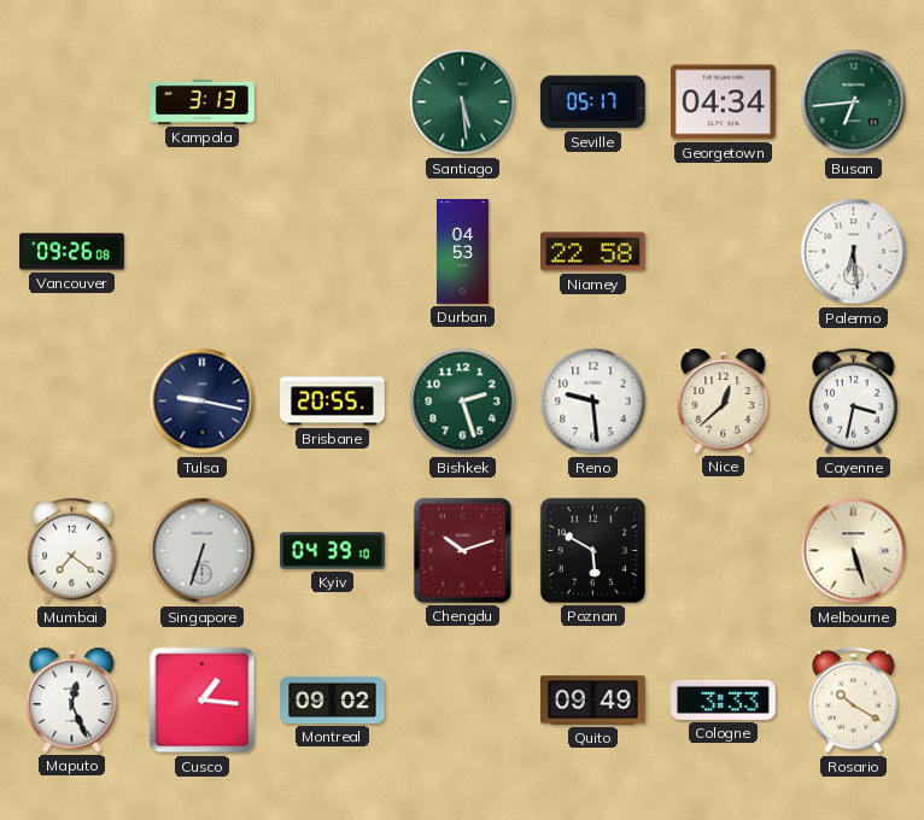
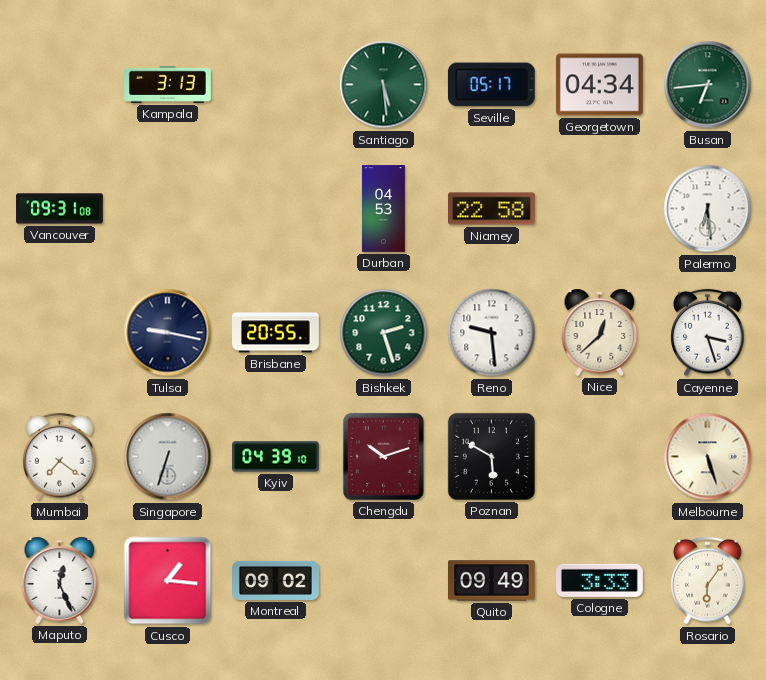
Vancouver: 09:26 -> 09:31
Cayenne: 3:32 -> 3:27
Rosario: 10:20 -> 6:06
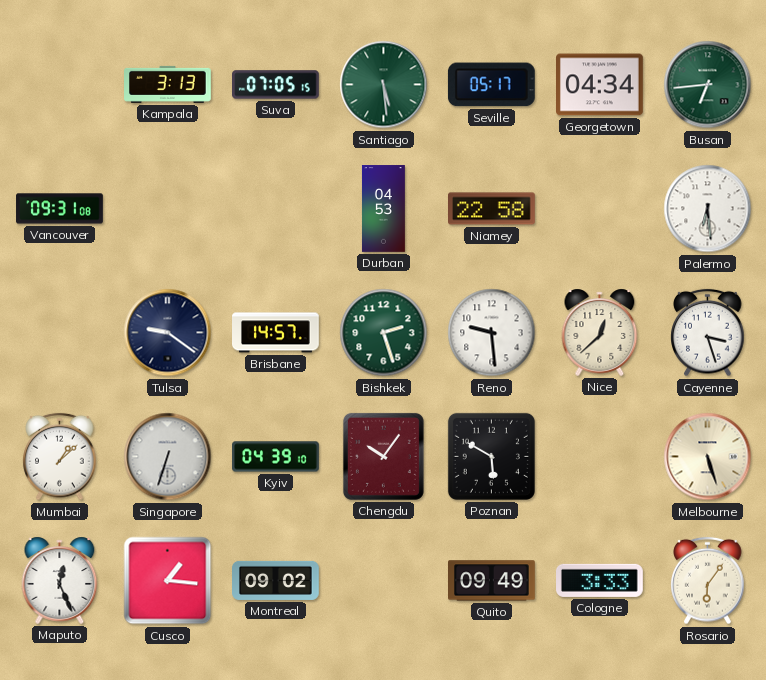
Suva: none -> 07:05
Tulsa: 9:17 -> 9:21
Brisbane: 20:55 -> 14:57
Mumbai: 7:21 -> 1:08
Chengdu: 10:12 -> 10:06
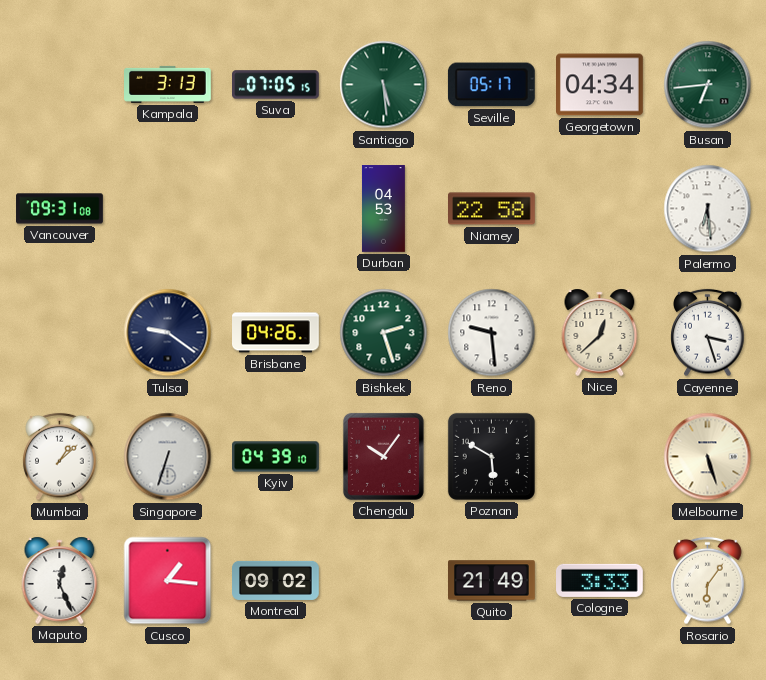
Brisbane: 14:57 -> 04:26
Quito: 09:49 -> 21:49
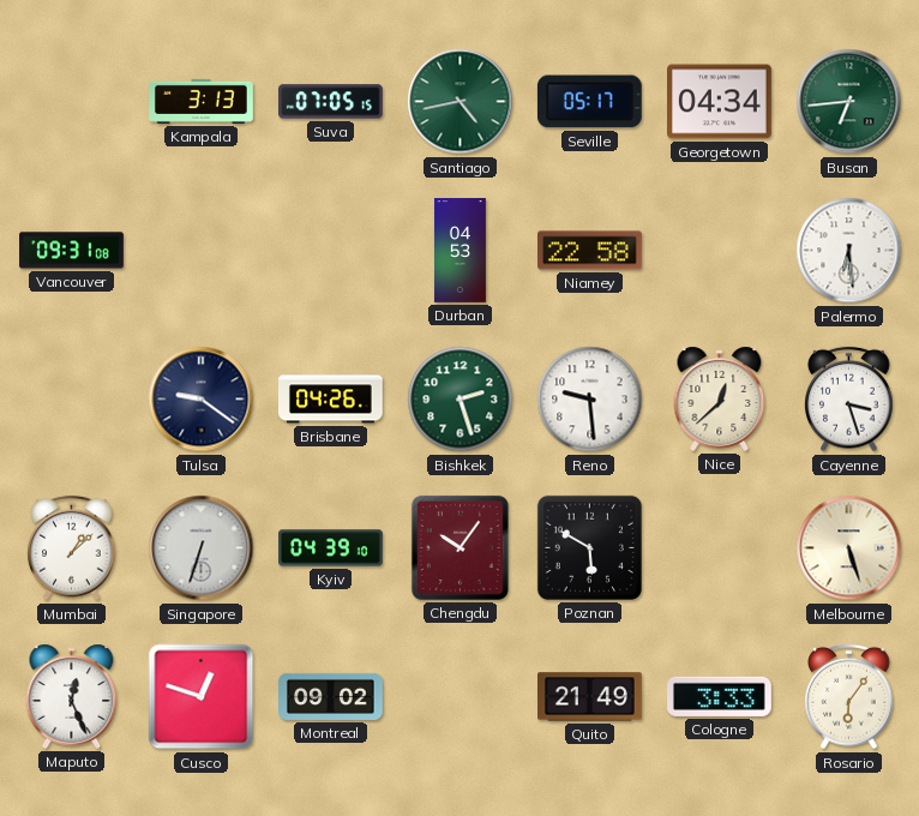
Santiago: 5:29 -> 4:43
Cusco: 1:16 -> 12:48
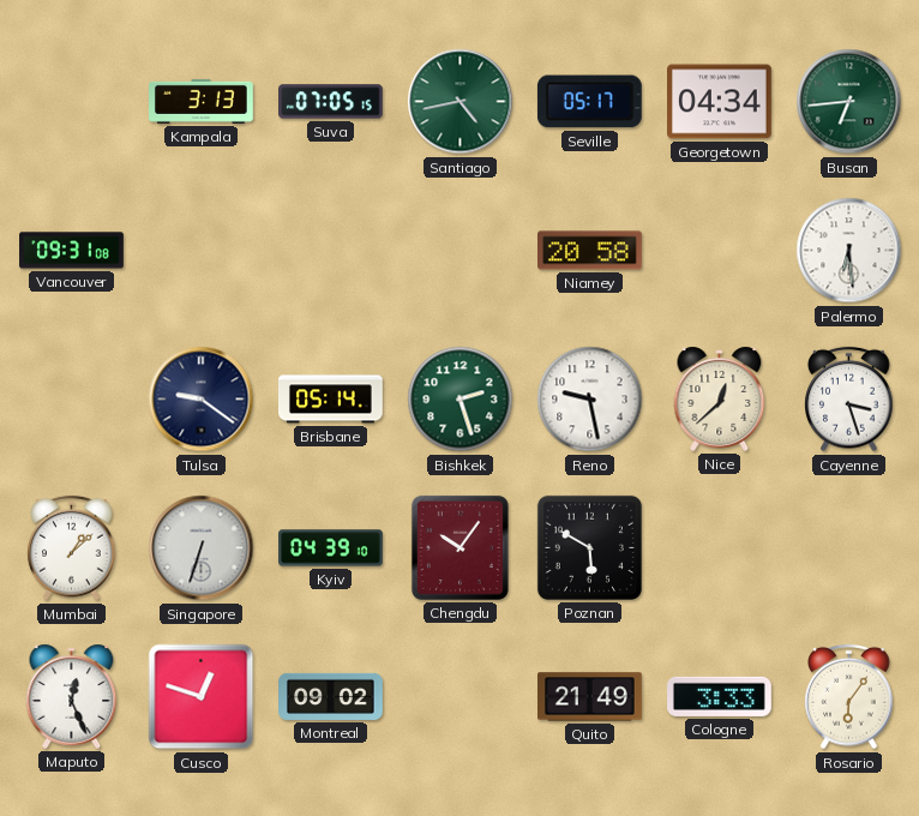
Durban: 04:53 -> none
Niamey: 22:58 -> 20:58
Brisbane: 04:26 -> 05:14
Reno: 9:29 -> 9:28
Melbourne: 5:27 -> none
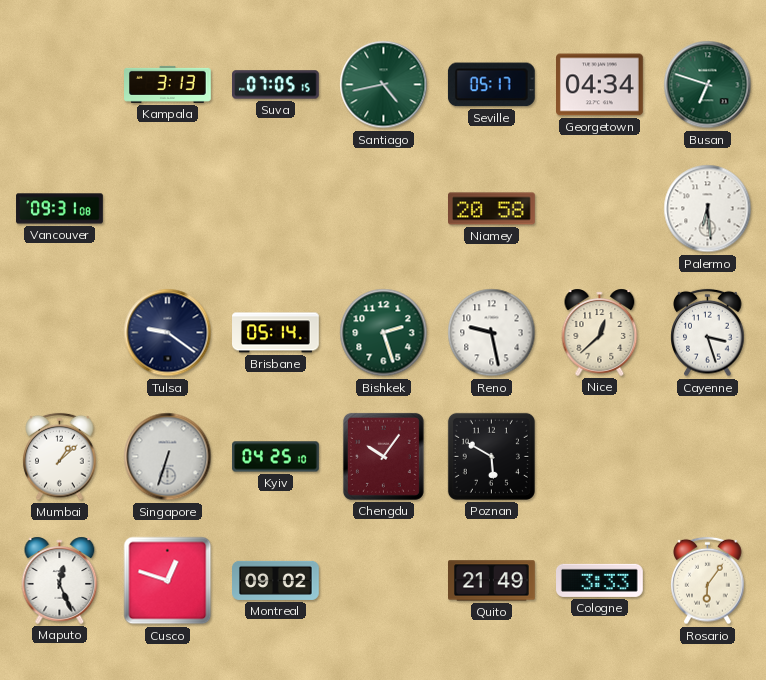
Busan: 6:44 -> 6:48
Kyiv: 04:39 -> 04:25
